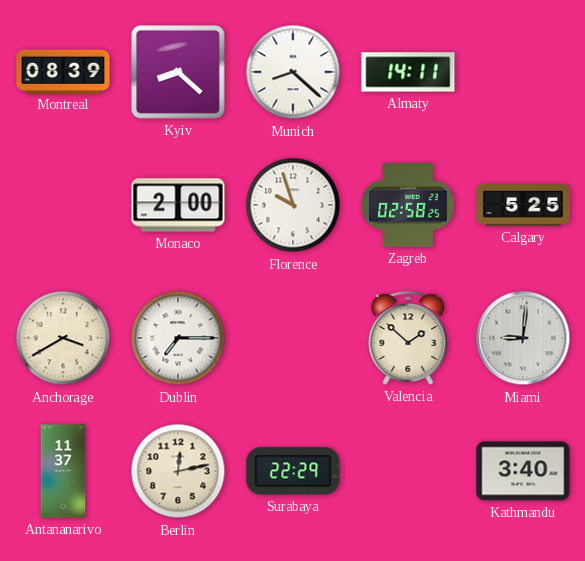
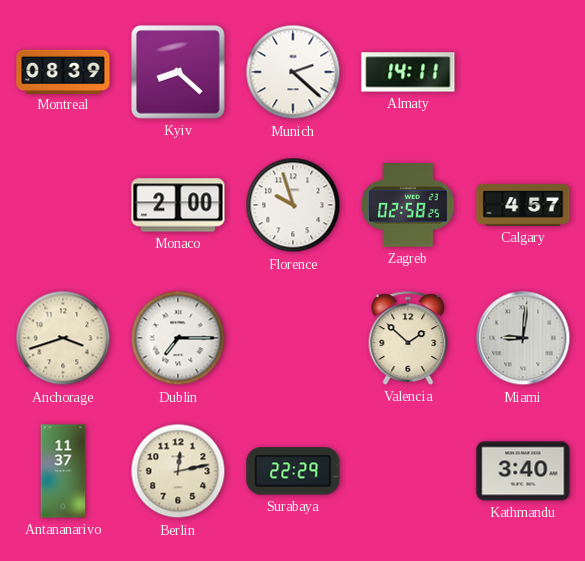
Munich: 8:22 -> 2:22
Calgary: 5:25 -> 4:57
Anchorage: 3:40 -> 3:42
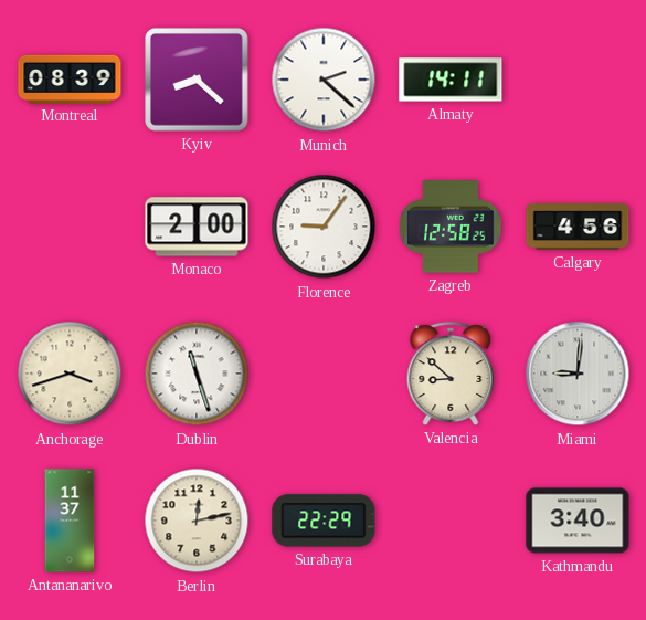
Florence: 9:57 -> 9:06
Zagreb: 02:58 -> 12:58
Calgary: 4:57 -> 4:56
Dublin: 7:15 -> 11:27
Valencia: 1:52 -> 8:52
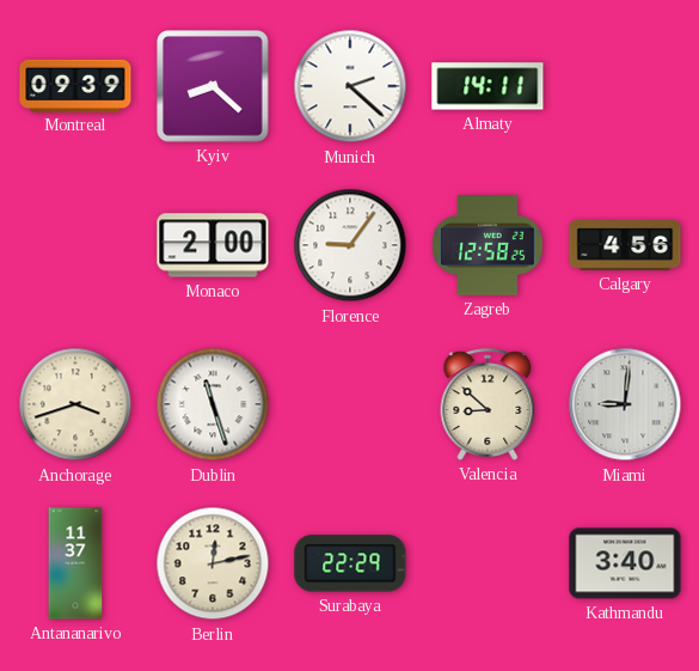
Montreal: 08:39 -> 09:39
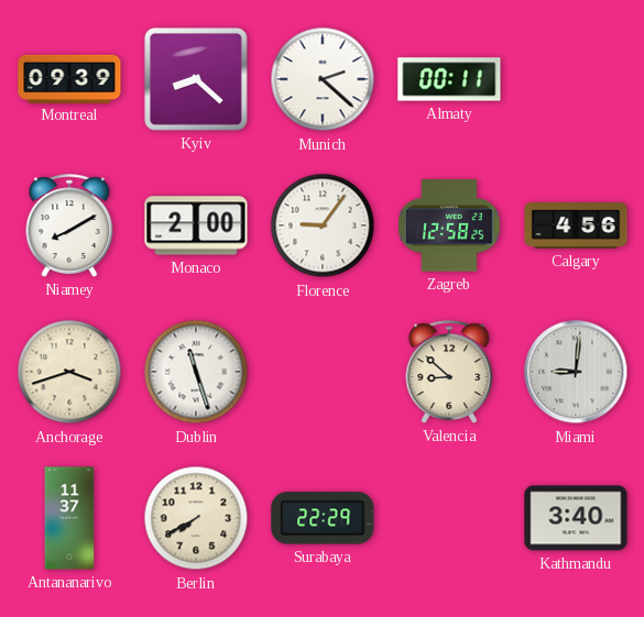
Almaty: 14:11 -> 00:11
Niamey: none -> 8:10
Berlin: 12:13 -> 7:40
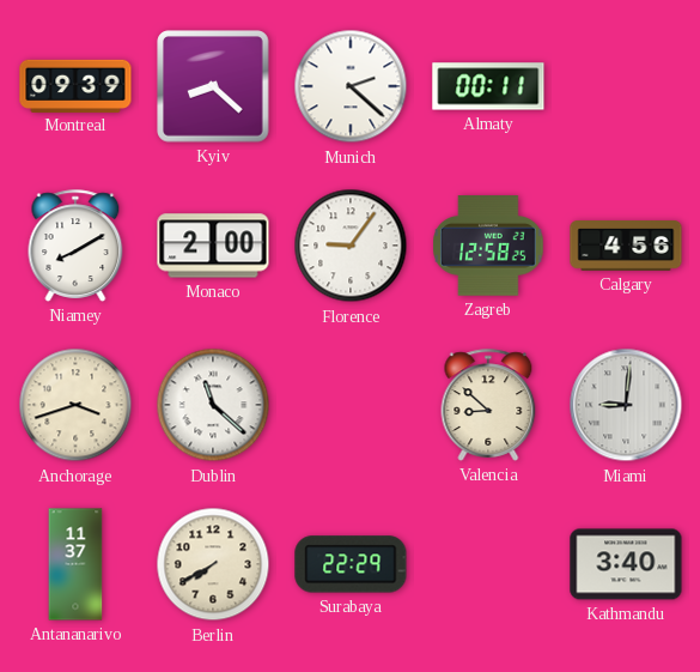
Dublin: 11:27 -> 11:22
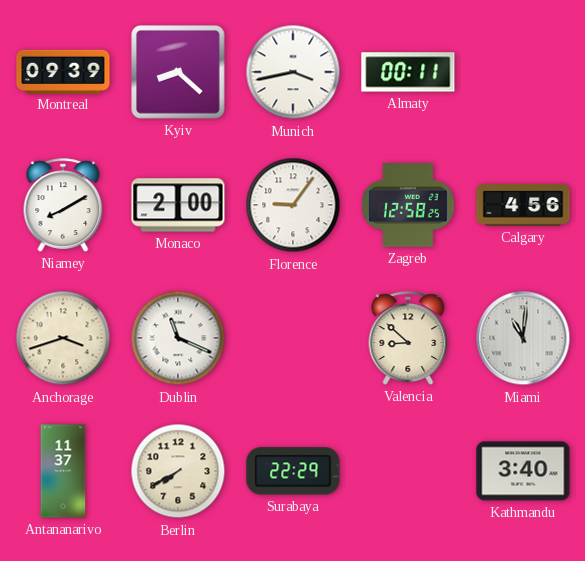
Munich: 2:22 -> 3:43
Dublin: 11:22 -> 11:19
Miami: 9:01 -> 11:01
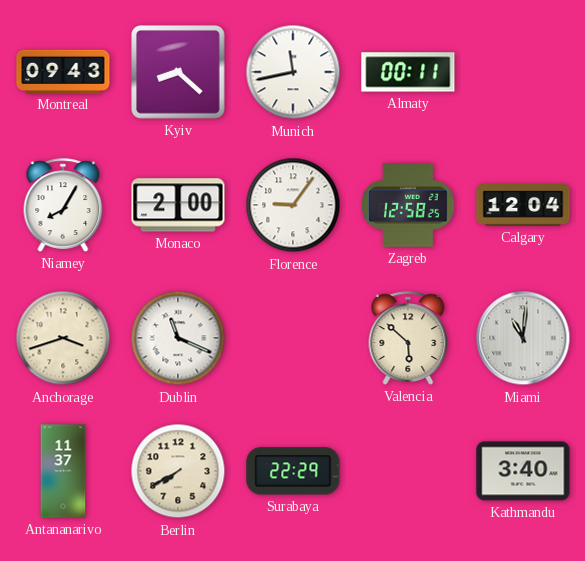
Montreal: 09:39 -> 09:43
Munich: 3:43 -> 11:43
Niamey: 8:10 -> 8:05
Calgary: 4:56 -> 12:04
Valencia: 8:52 -> 5:52
